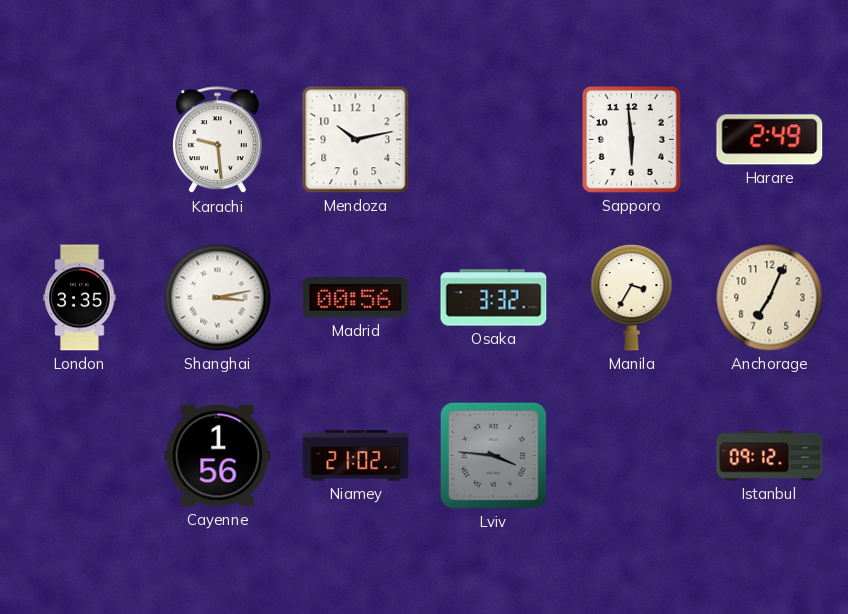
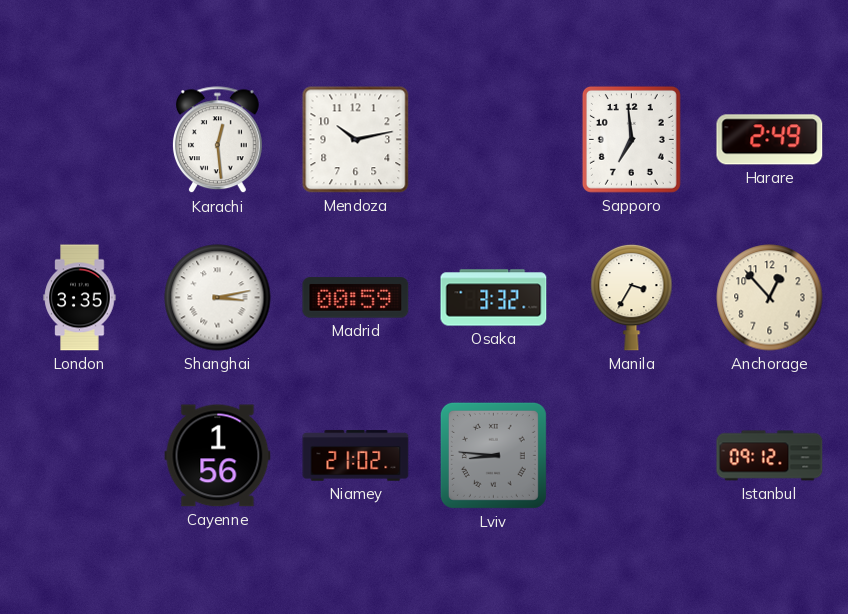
Karachi: 9:29 -> 12:29
Sapporo: 5:59 -> 6:59
Madrid: 00:56 -> 00:59
Anchorage: 7:04 -> 12:53
Lviv: 3:46 -> 8:46
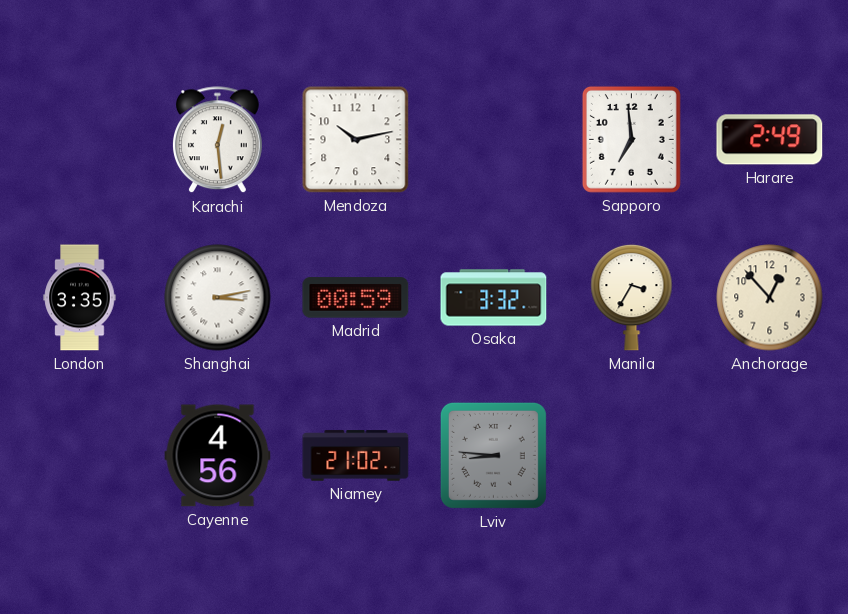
Cayenne: 1:56 -> 4:56
Istanbul: 09:12 -> none
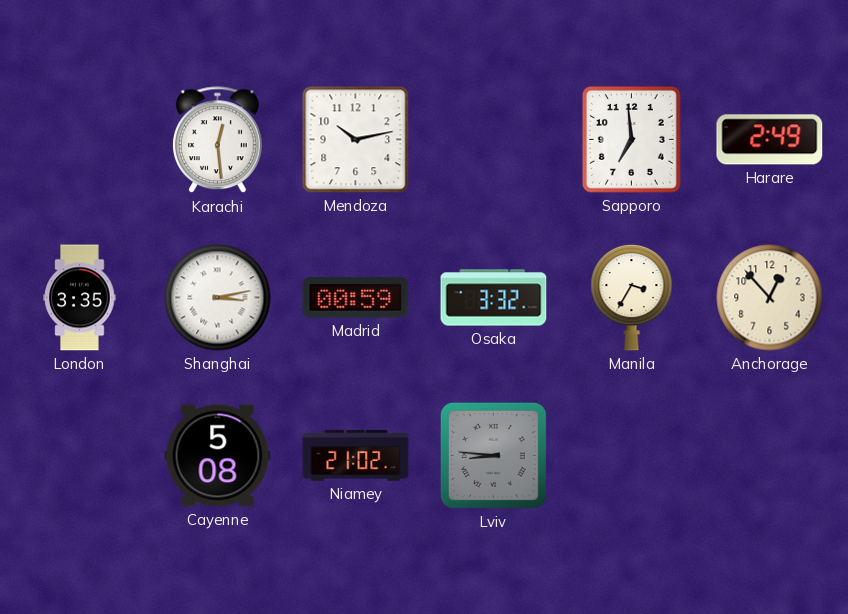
Cayenne: 4:56 -> 5:08
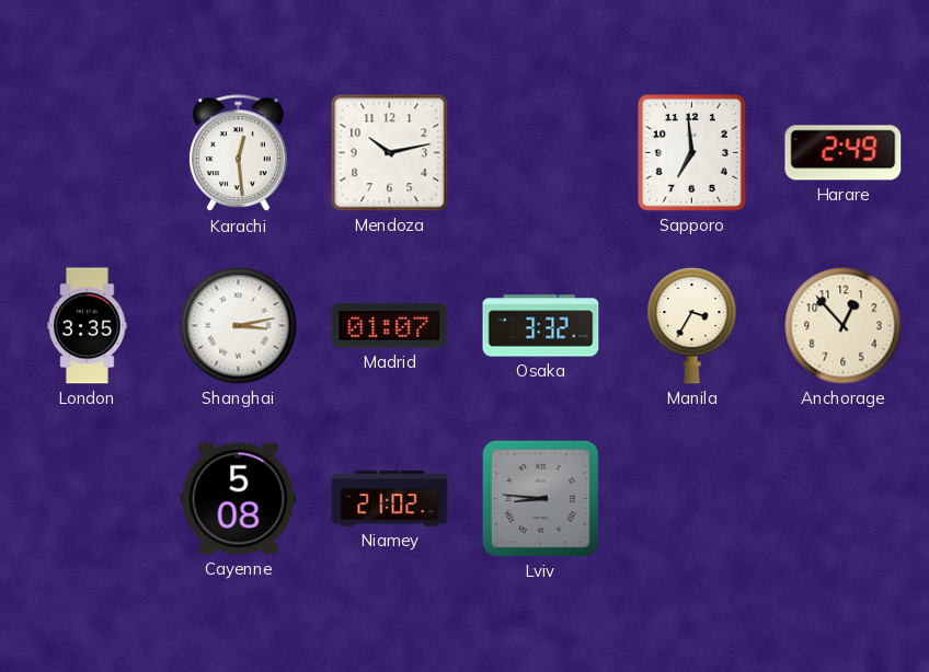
Madrid: 00:59 -> 01:07
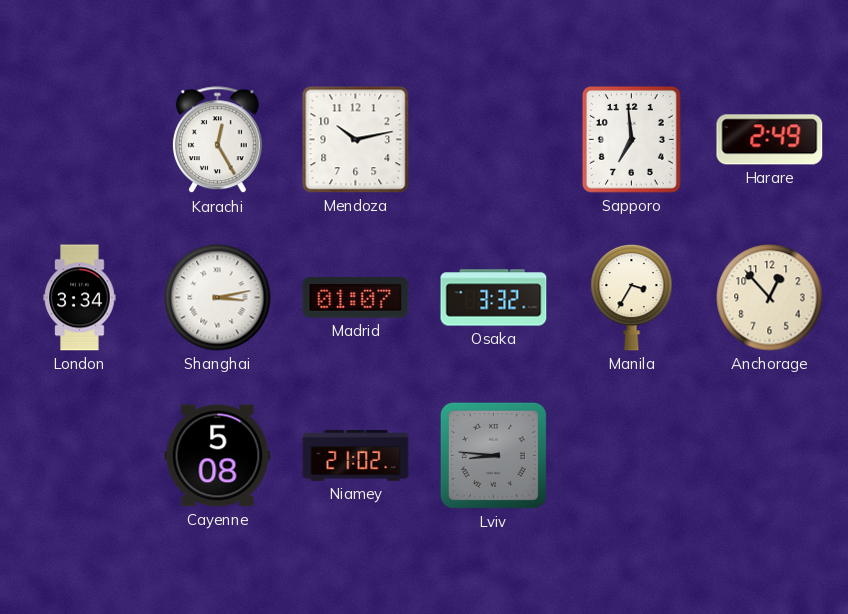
Karachi: 12:29 -> 12:25
London: 3:35 -> 3:34
